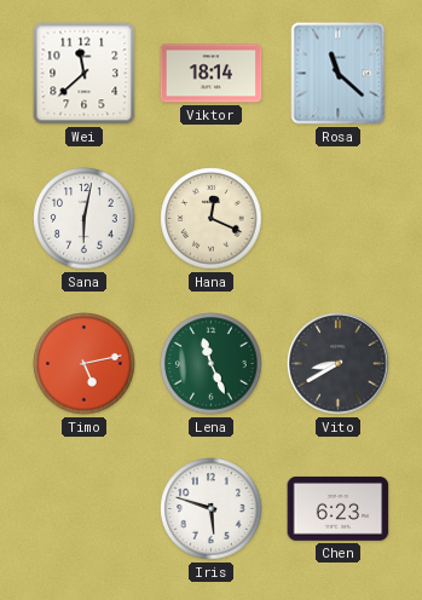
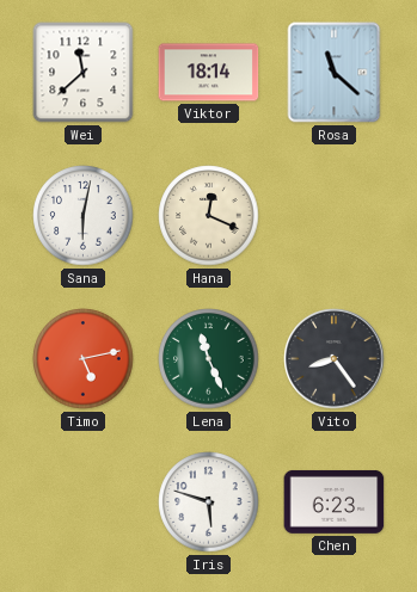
Vito: 8:40 -> 8:24
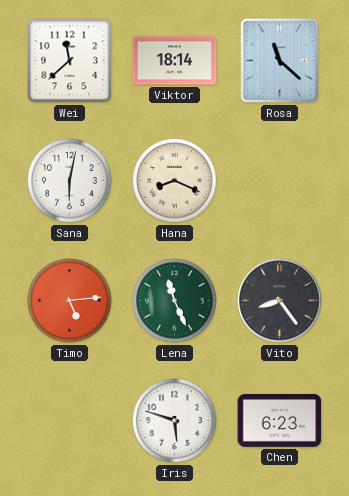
Hana: 12:19 -> 8:19
Timo: 5:13 -> 5:14
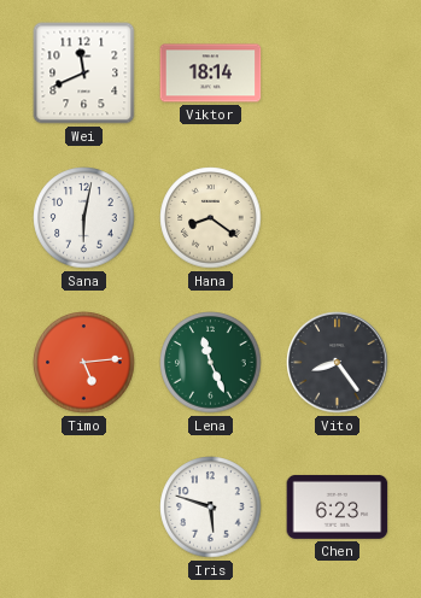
Wei: 11:38 -> 11:41
Rosa: 11:22 -> none
Hana: 8:19 -> 8:21
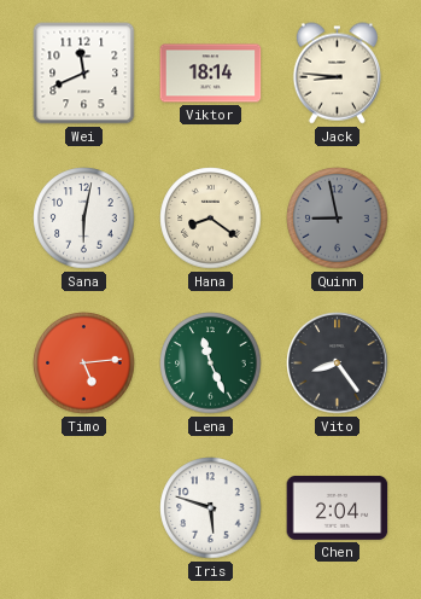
Jack: none -> 8:46
Quinn: none -> 8:58
Chen: 6:23 -> 2:04
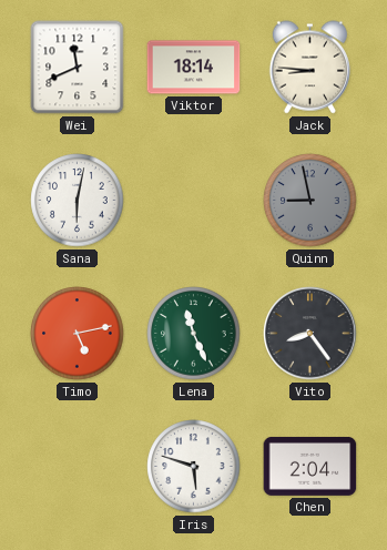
Hana: 8:21 -> none
Timo: 5:14 -> 5:13
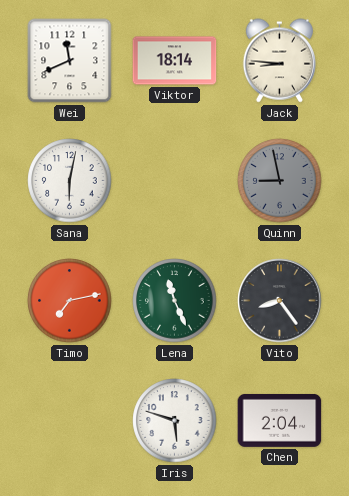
Timo: 5:13 -> 7:13
